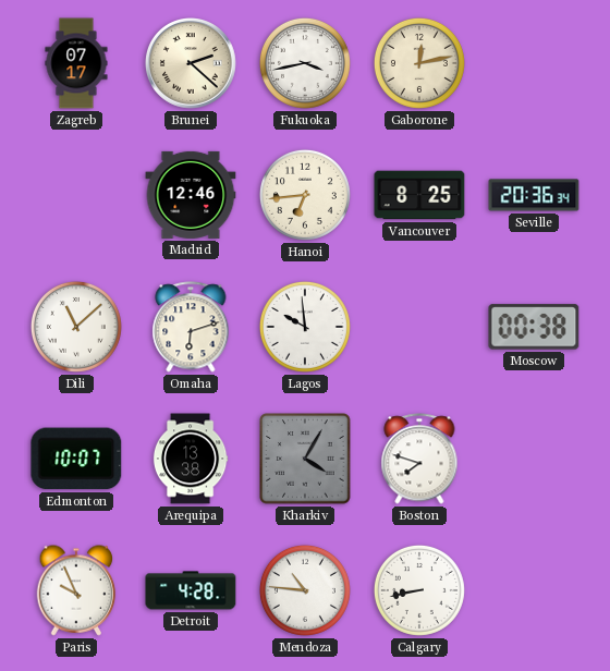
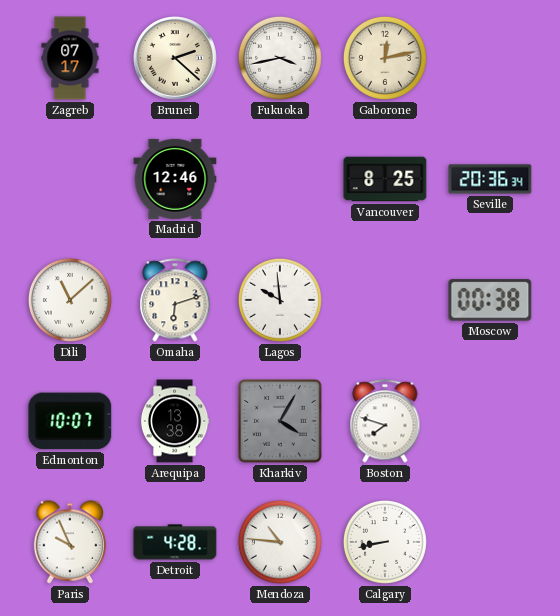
Hanoi: 6:44 -> none
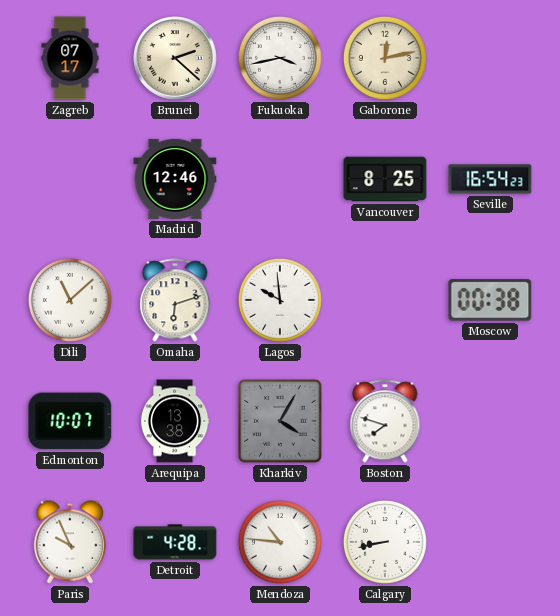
Seville: 20:36 -> 16:54
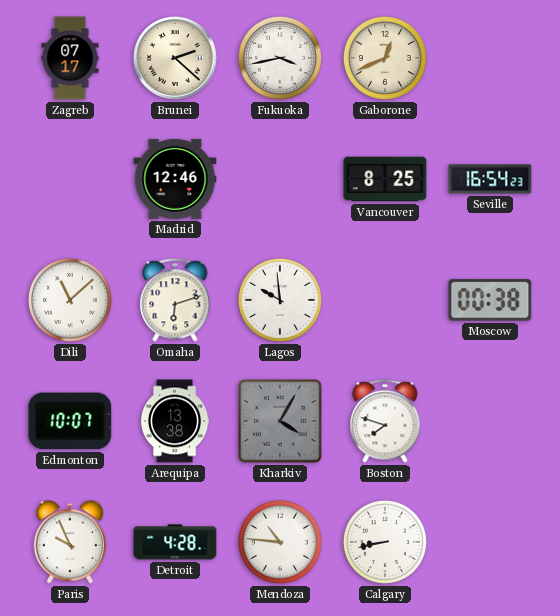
Gaborone: 12:13 -> 12:41
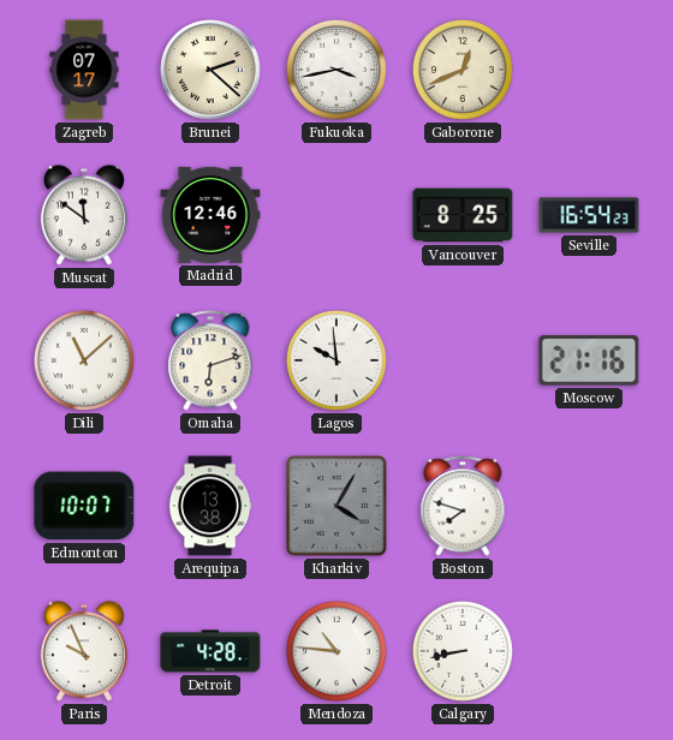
Muscat: none -> 11:51
Moscow: 00:38 -> 21:16
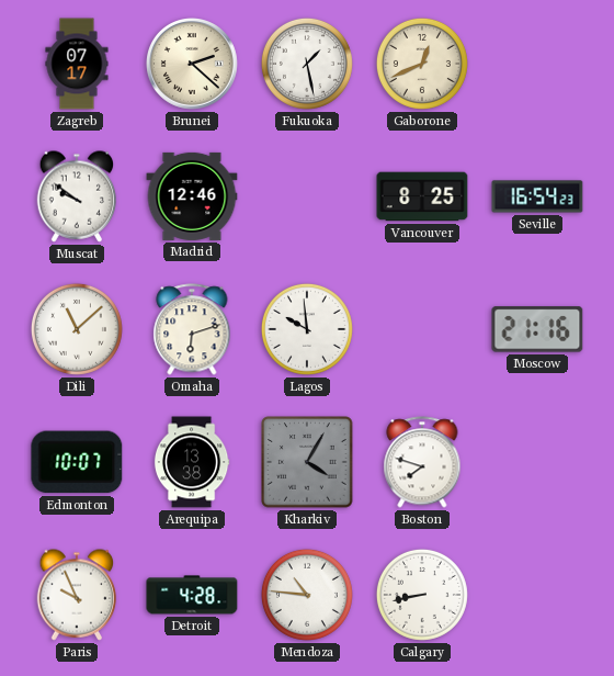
Fukuoka: 3:43 -> 1:28
Muscat: 11:51 -> 9:51
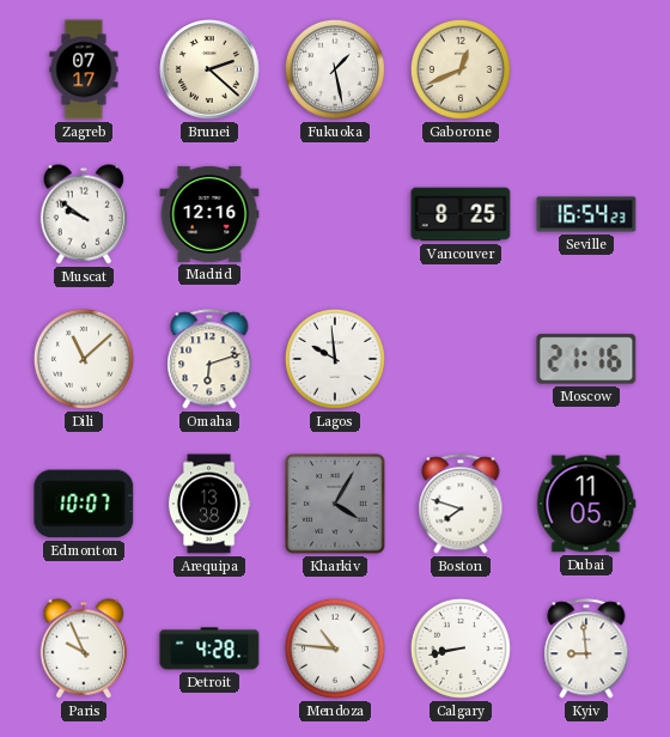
Madrid: 12:46 -> 12:16
Dubai: none -> 11:05
Kyiv: none -> 8:59
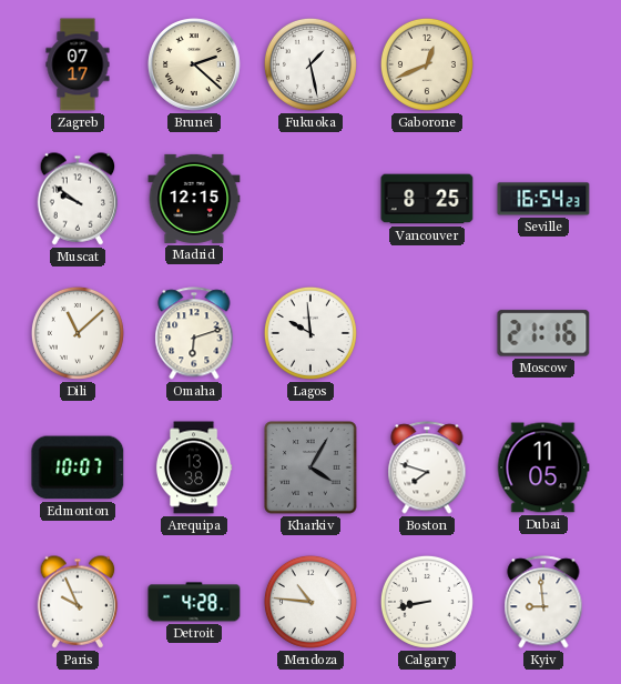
Madrid: 12:16 -> 12:15
